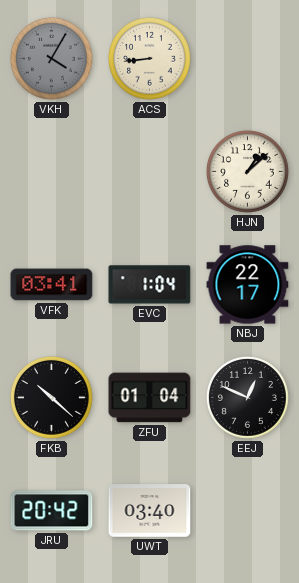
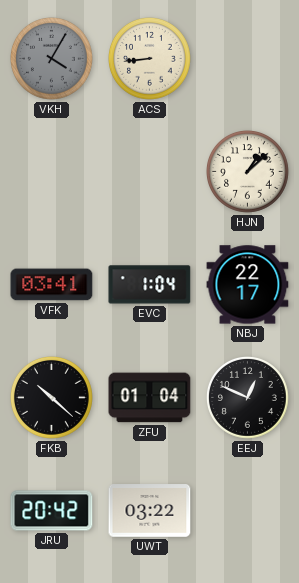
UWT: 03:40 -> 03:22
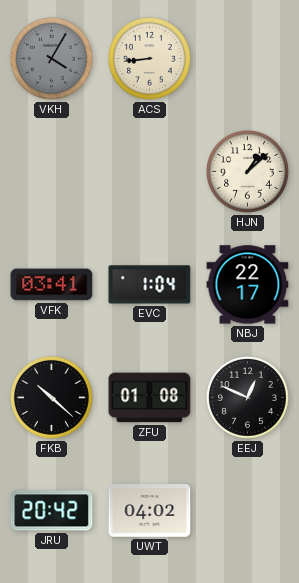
ZFU: 01:04 -> 01:08
UWT: 03:22 -> 04:02
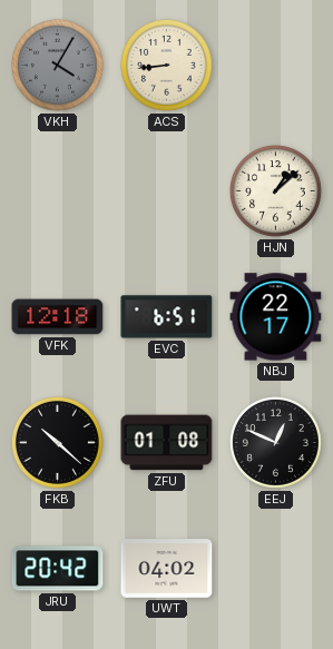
VFK: 03:41 -> 12:18
EVC: 1:04 -> 6:51
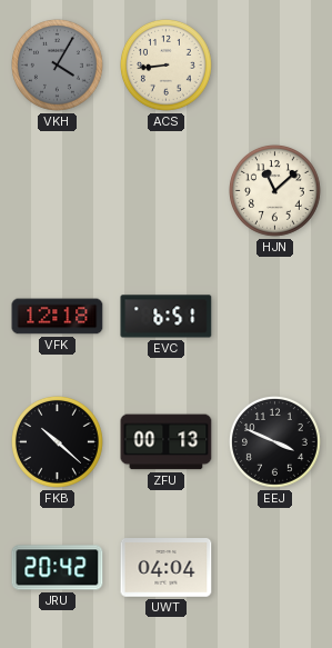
HJN: 1:08 -> 11:08
NBJ: 22:17 -> none
ZFU: 01:08 -> 00:13
EEJ: 12:49 -> 3:49
UWT: 04:02 -> 04:04
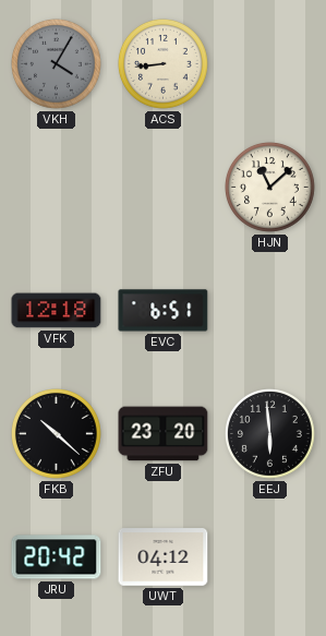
ZFU: 00:13 -> 23:20
EEJ: 3:49 -> 5:59
UWT: 04:04 -> 04:12
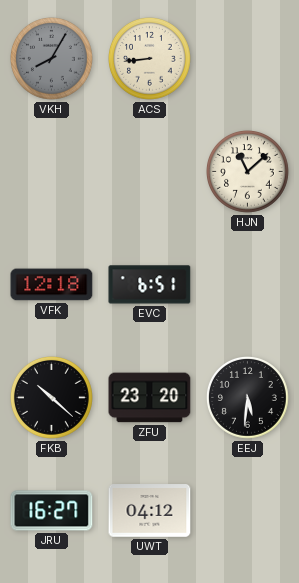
VKH: 4:05 -> 8:05
EEJ: 5:59 -> 5:31
JRU: 20:42 -> 16:27
